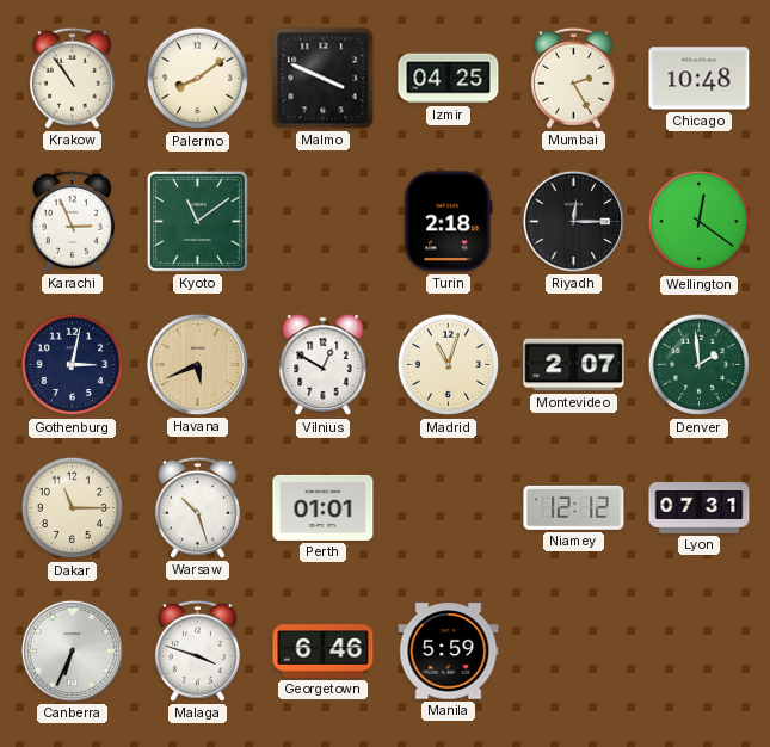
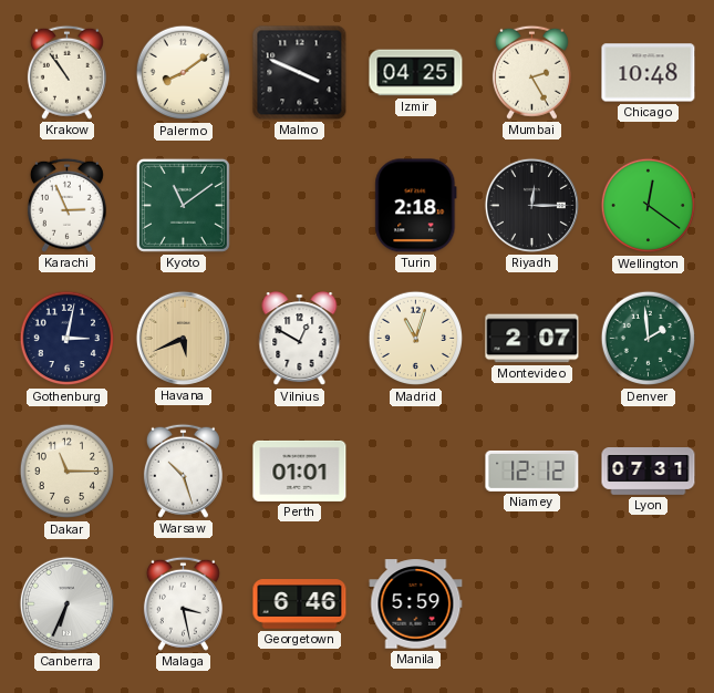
Malaga: 3:48 -> 3:28
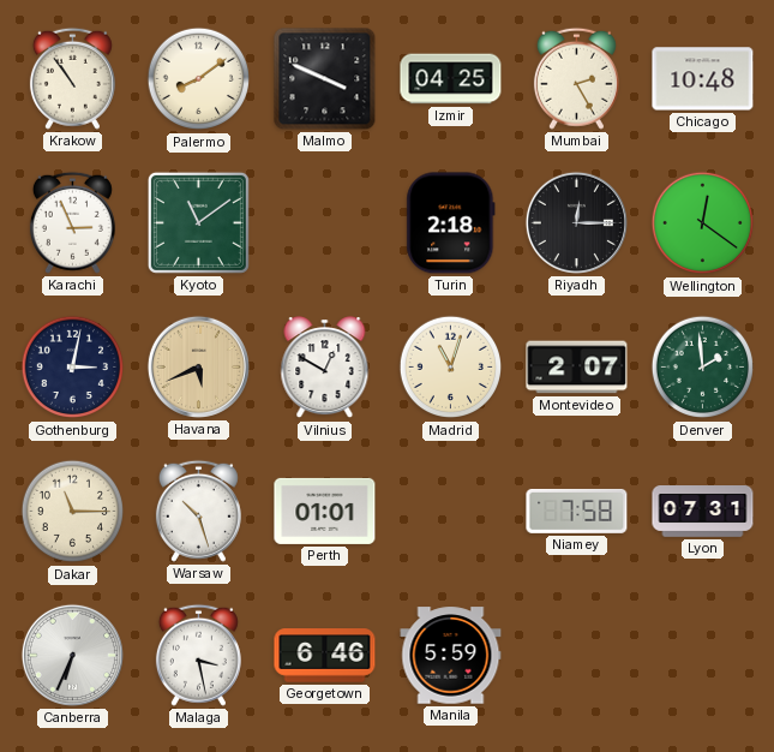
Niamey: 12:12 -> 7:58
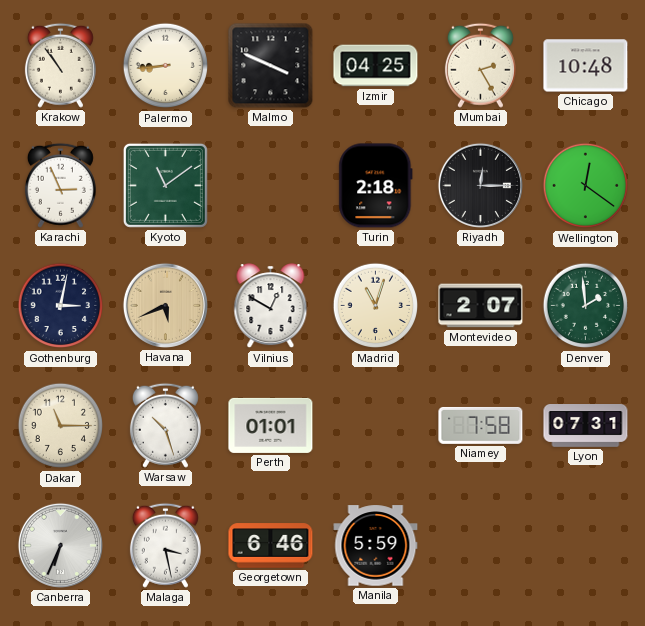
Palermo: 8:09 -> 8:44
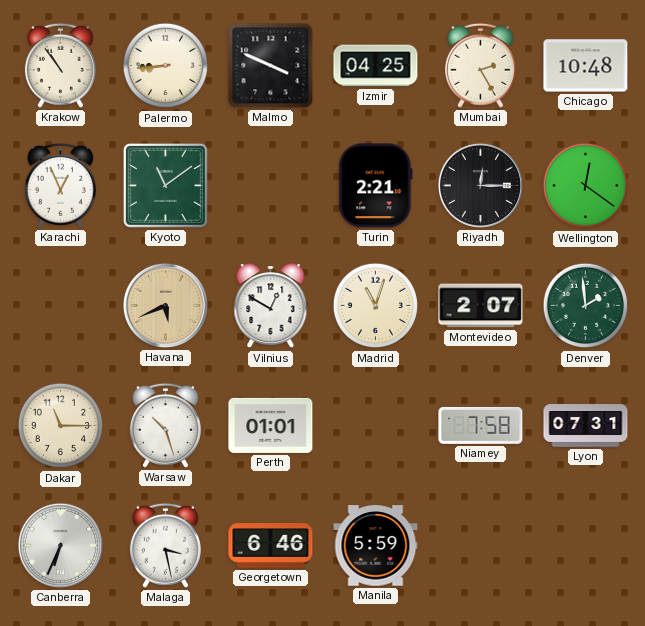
Karachi: 2:56 -> 12:56
Turin: 2:18 -> 2:21
Gothenburg: 3:02 -> none
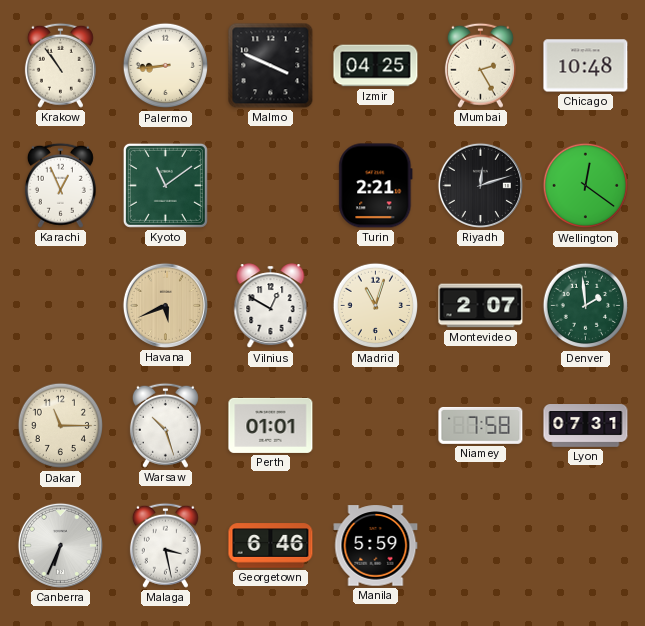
Riyadh: 12:15 -> 12:12
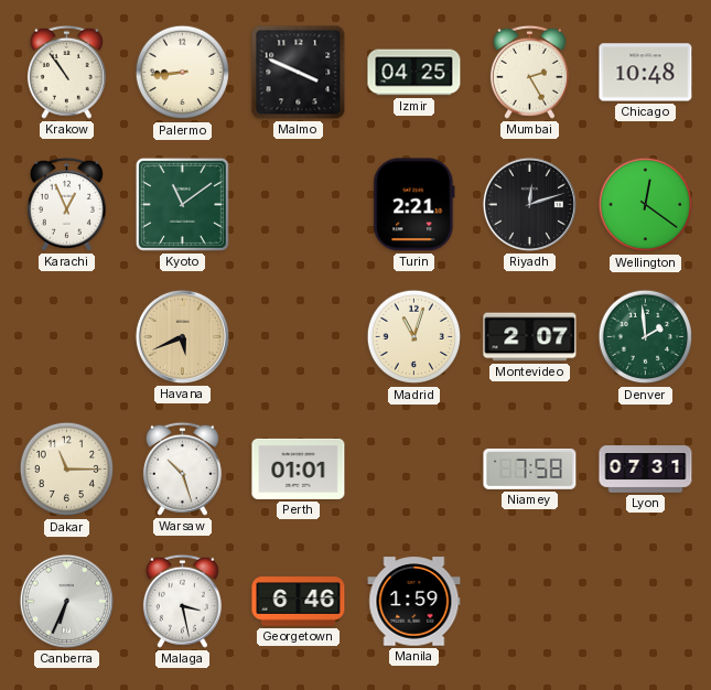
Vilnius: 12:50 -> none
Manila: 5:59 -> 1:59
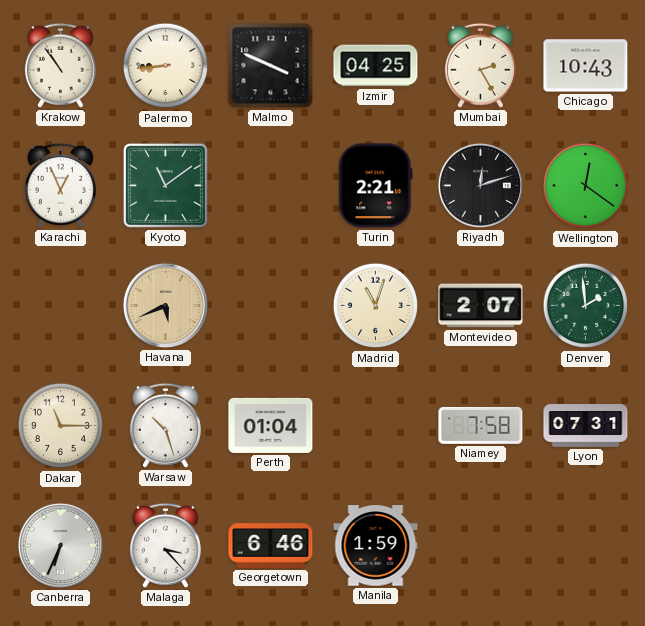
Chicago: 10:48 -> 10:43
Perth: 01:01 -> 01:04
Malaga: 3:28 -> 3:23
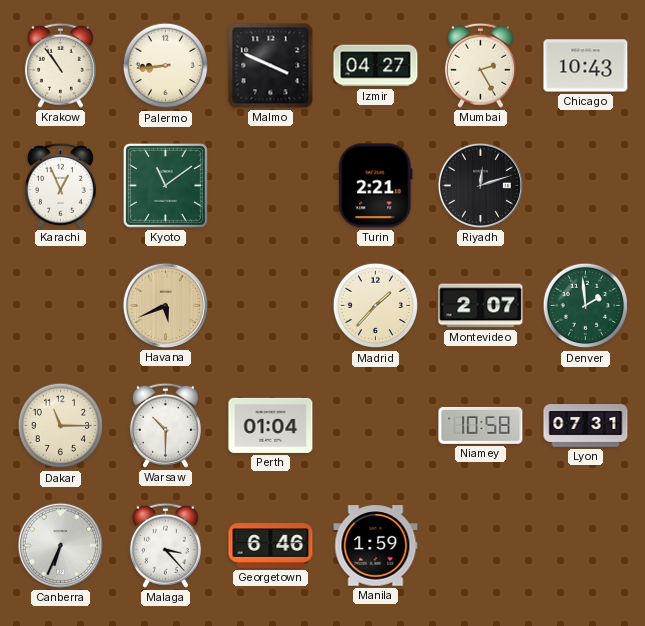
Izmir: 04:25 -> 04:27
Wellington: 12:21 -> none
Madrid: 11:03 -> 1:37
Warsaw: 10:27 -> 10:30
Niamey: 7:58 -> 10:58
